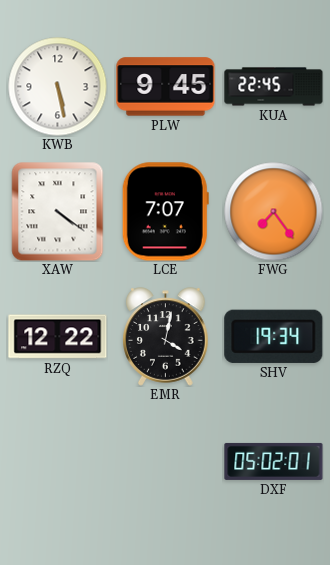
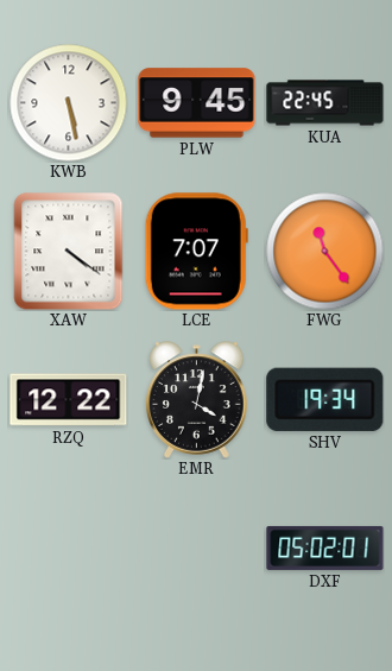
FWG: 7:24 -> 11:24
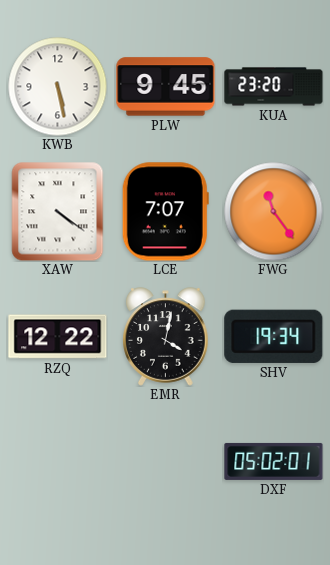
KUA: 22:45 -> 23:20
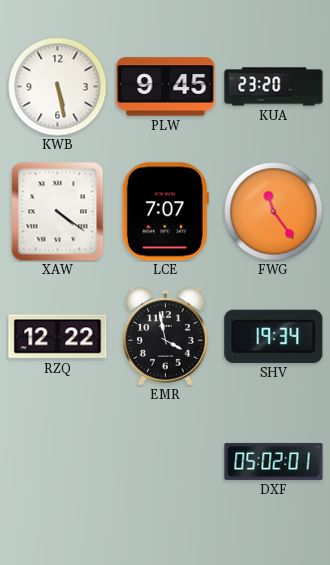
EMR: 4:02 -> 3:58
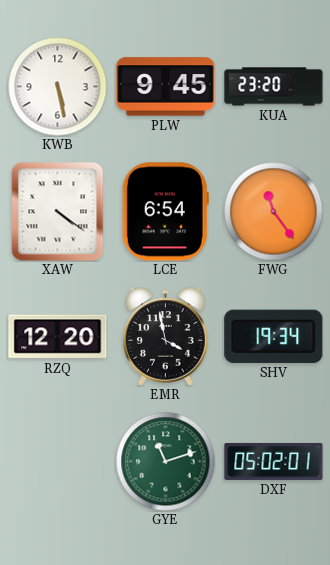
LCE: 7:07 -> 6:54
RZQ: 12:22 -> 12:20
GYE: none -> 11:12
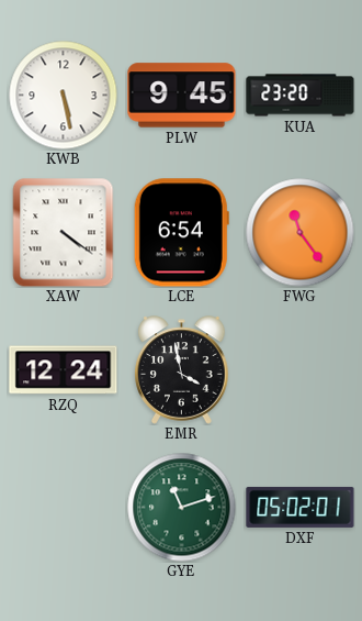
RZQ: 12:20 -> 12:24
SHV: 19:34 -> none
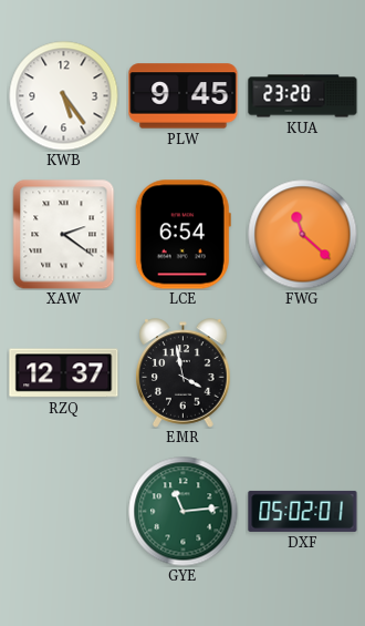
KWB: 5:28 -> 5:24
XAW: 4:21 -> 2:21
FWG: 11:24 -> 11:22
RZQ: 12:24 -> 12:37
GYE: 11:12 -> 11:14
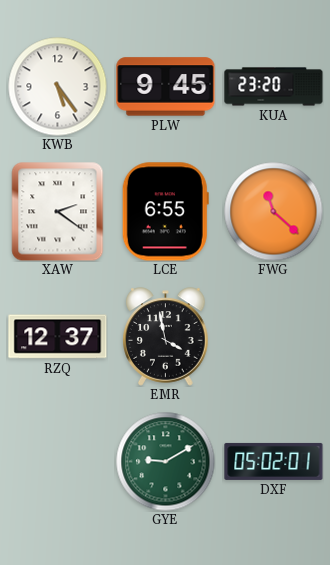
LCE: 6:54 -> 6:55
GYE: 11:14 -> 9:10
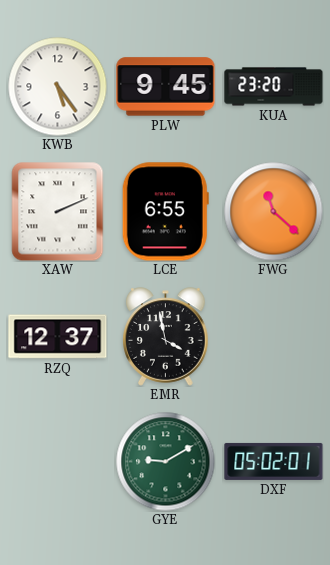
XAW: 2:21 -> 2:11
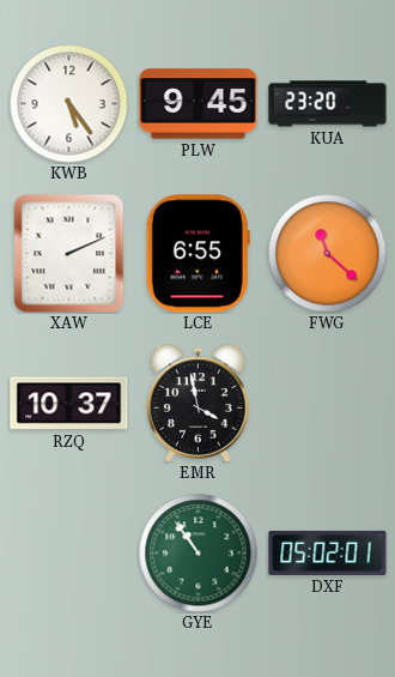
RZQ: 12:37 -> 10:37
GYE: 9:10 -> 10:54
